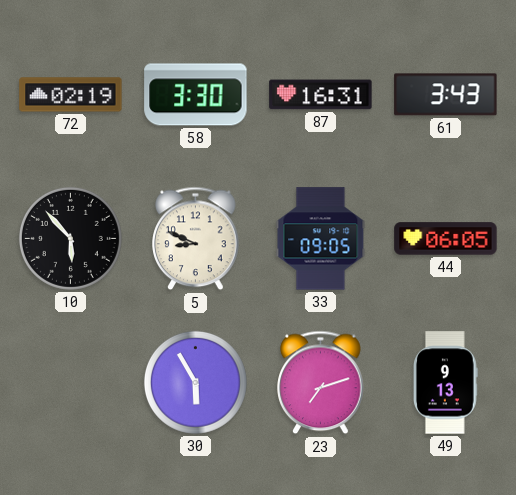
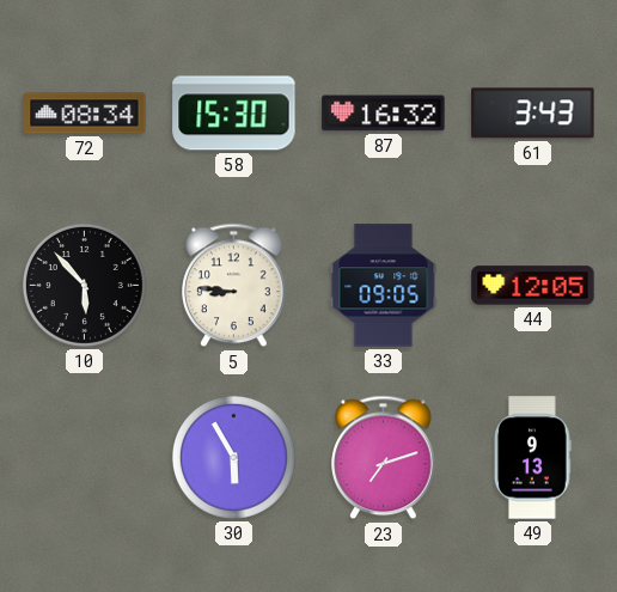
72: 02:19 -> 08:34
58: 3:30 -> 15:30
87: 16:31 -> 16:32
5: 8:49 -> 8:46
44: 06:05 -> 12:05
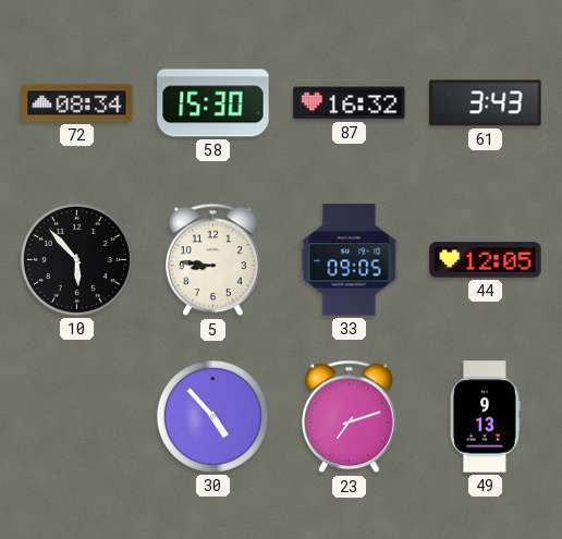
30: 5:55 -> 4:53
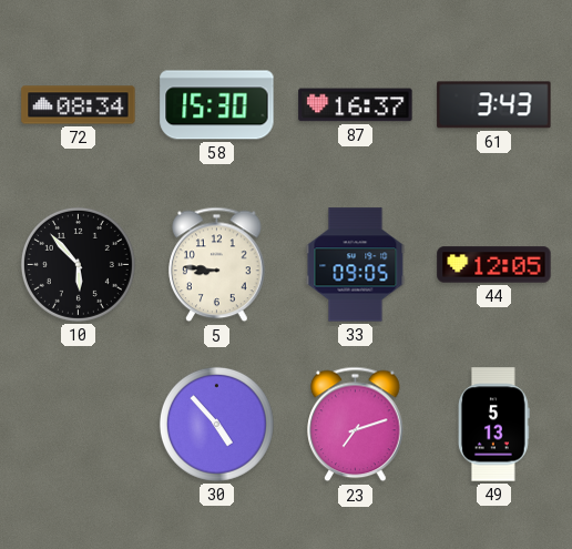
87: 16:32 -> 16:37
49: 9:13 -> 5:13
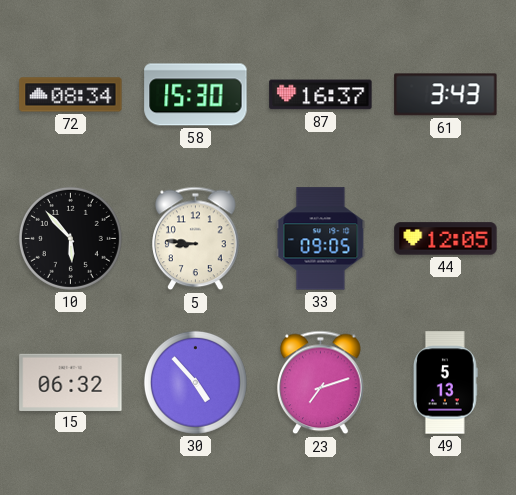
15: none -> 06:32
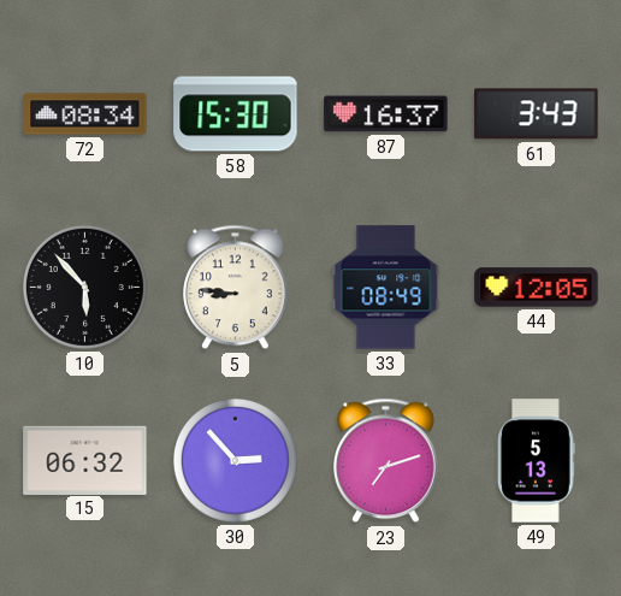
33: 09:05 -> 08:49
30: 4:53 -> 2:53
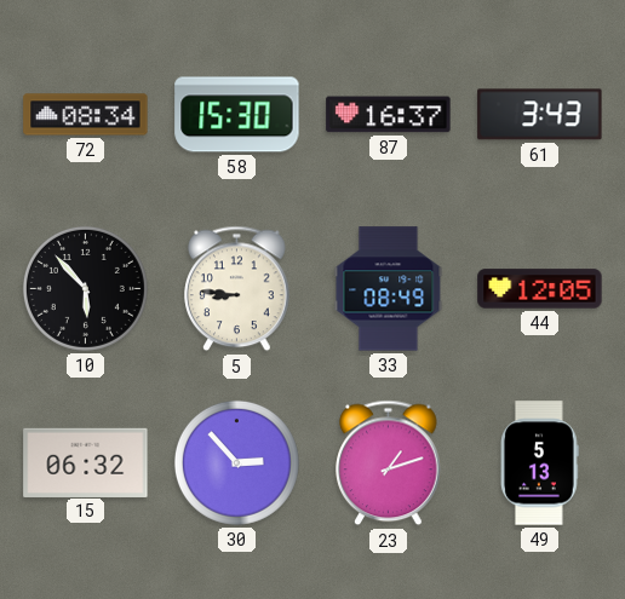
23: 7:12 -> 1:12
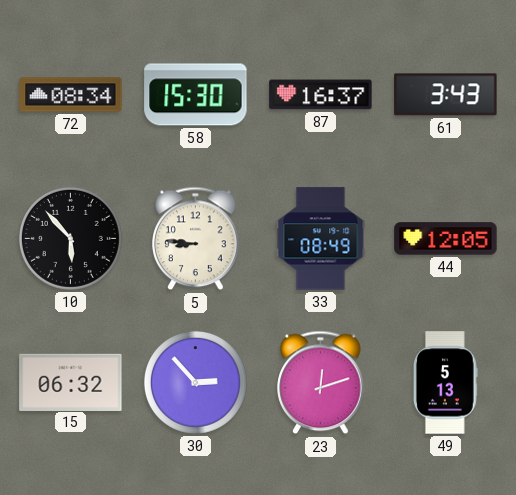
23: 1:12 -> 12:12
